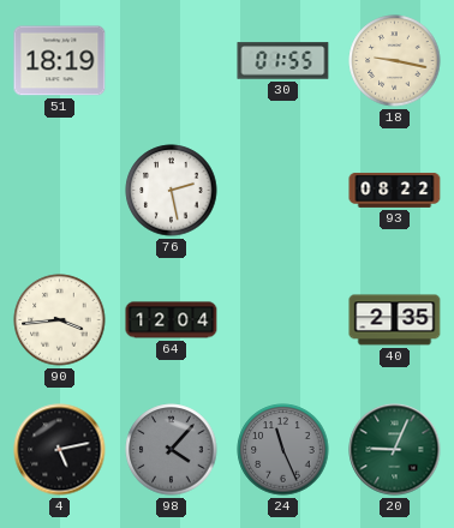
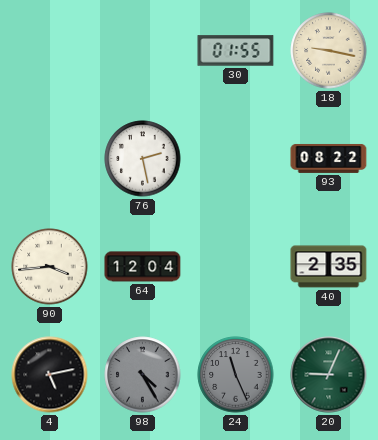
51: 18:19 -> none
98: 4:07 -> 4:25
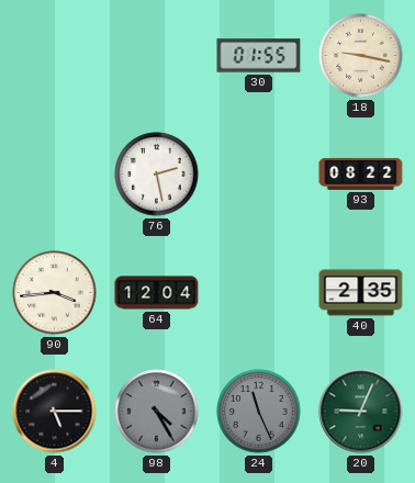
4: 5:13 -> 5:15
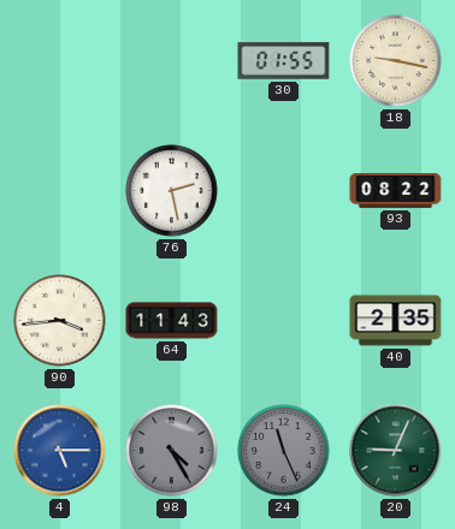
64: 12:04 -> 11:43
4 dial: black -> blue
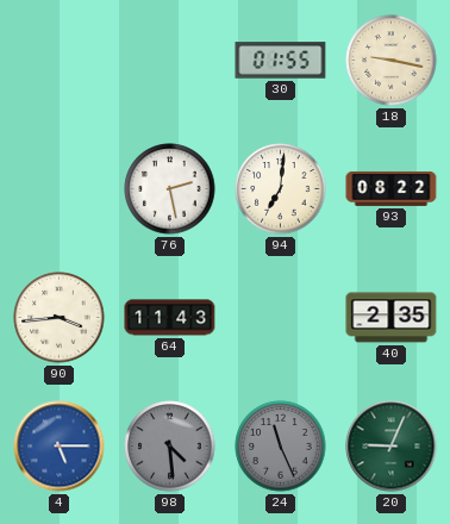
94: none -> 7:01
98: 4:25 -> 4:29
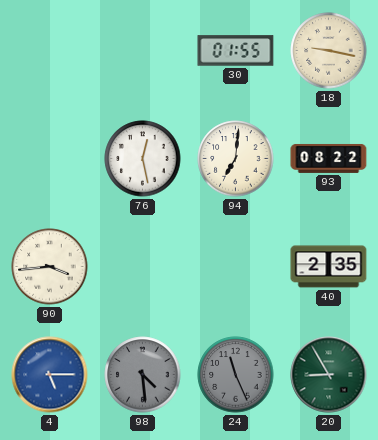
76: 2:28 -> 12:28
64: 11:43 -> none
20: 9:04 -> 8:55
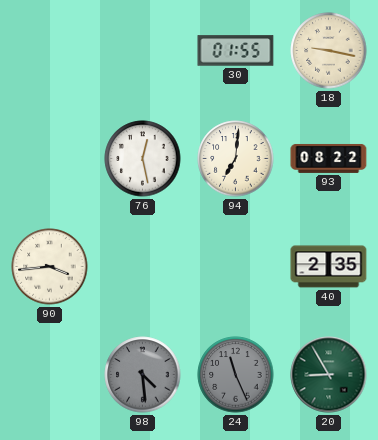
4: 5:15 -> none
